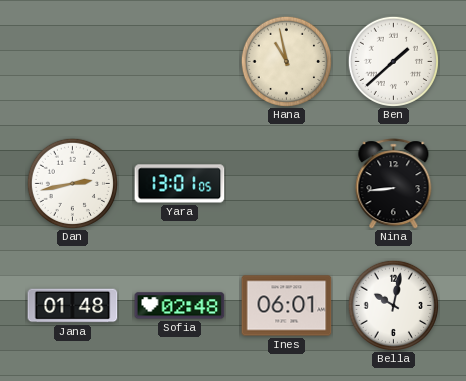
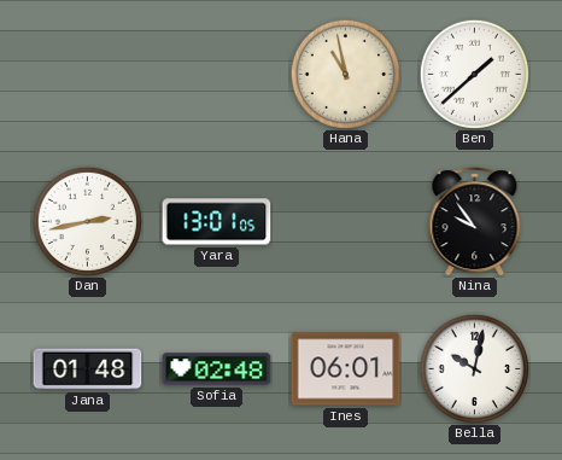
Nina: 8:44 -> 9:54
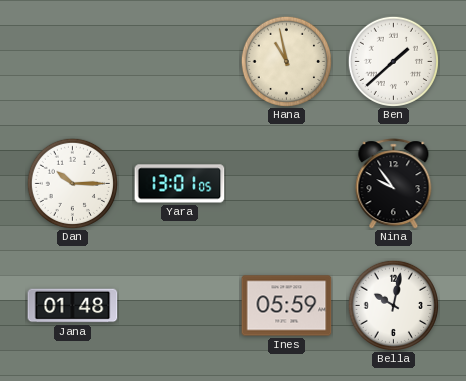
Dan: 2:43 -> 10:15
Sofia: 02:48 -> none
Ines: 06:01 -> 05:59
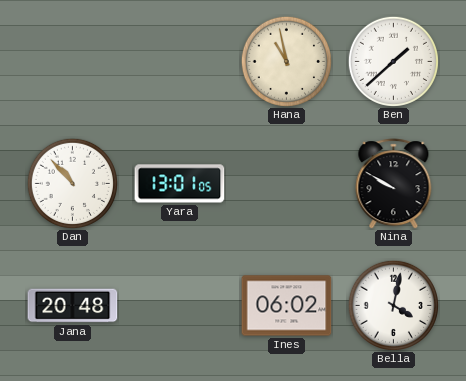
Dan: 10:15 -> 10:53
Nina: 9:54 -> 9:50
Jana: 01:48 -> 20:48
Ines: 05:59 -> 06:02
Bella: 10:02 -> 4:02
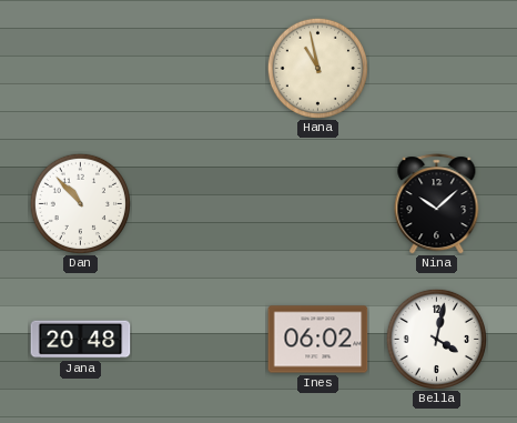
Ben: 1:38 -> none
Yara: 13:01 -> none
Nina: 9:50 -> 10:08
